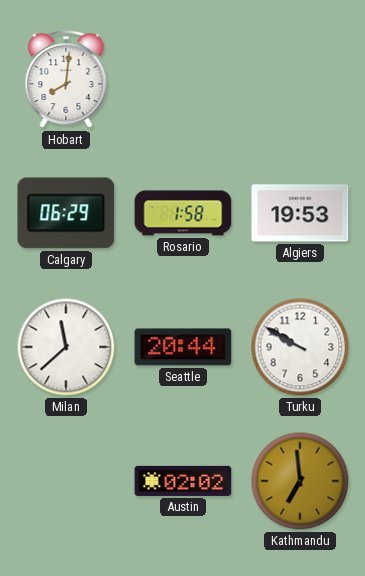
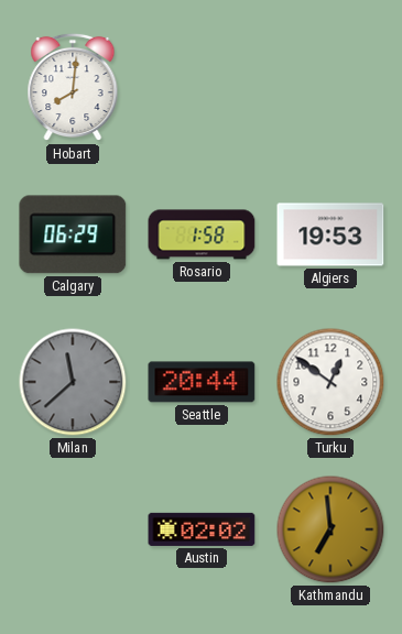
Milan dial: white -> grey
Turku: 9:50 -> 12:51
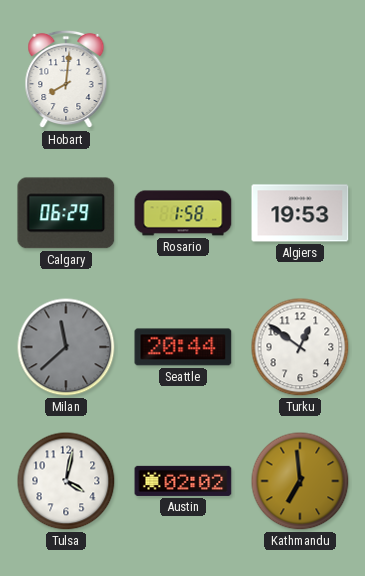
Tulsa: none -> 4:02
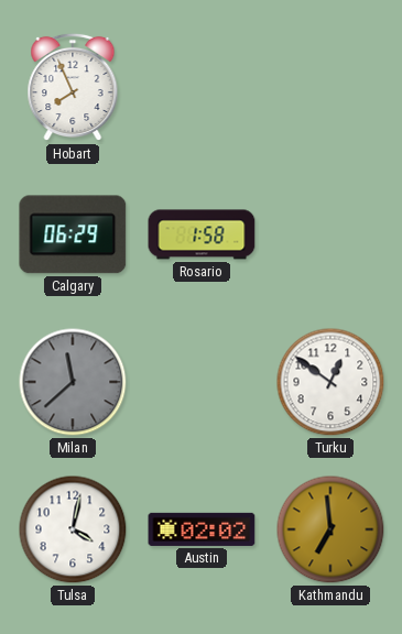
Hobart: 8:01 -> 7:56
Algiers: 19:53 -> none
Seattle: 20:44 -> none
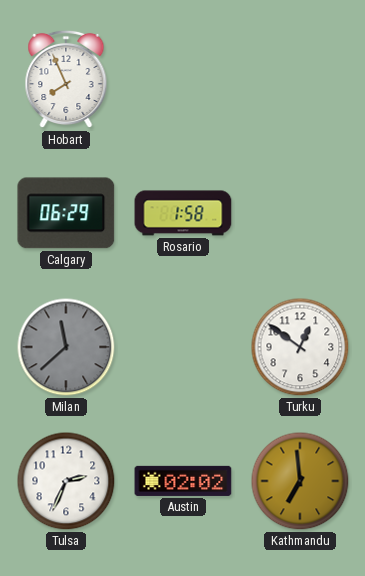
Tulsa: 4:02 -> 2:34
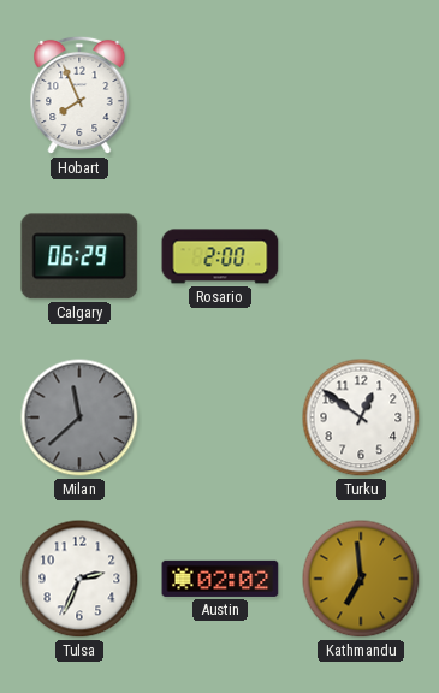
Rosario: 1:58 -> 2:00
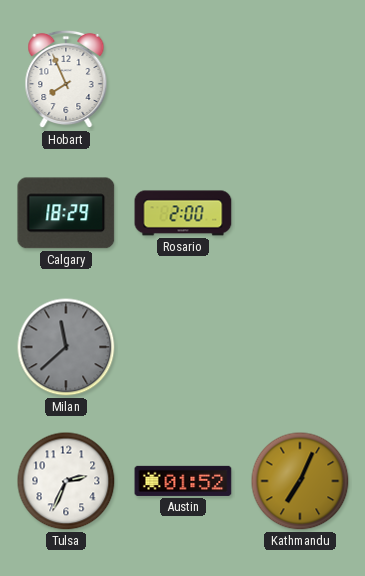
Calgary: 06:29 -> 18:29
Turku: 12:51 -> none
Austin: 02:02 -> 01:52
Kathmandu: 6:59 -> 7:04
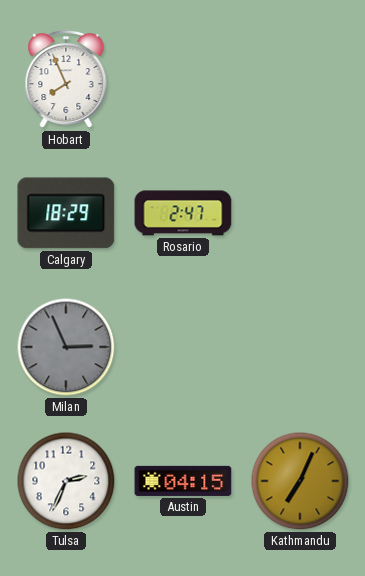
Rosario: 2:00 -> 2:47
Milan: 11:38 -> 2:56
Austin: 01:52 -> 04:15
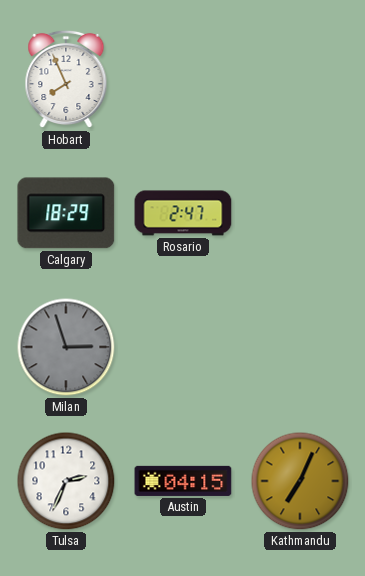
Milan: 2:56 -> 2:57
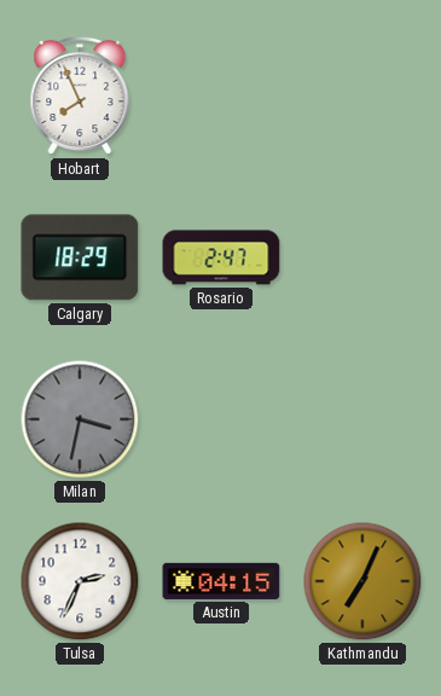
Milan: 2:57 -> 3:32
